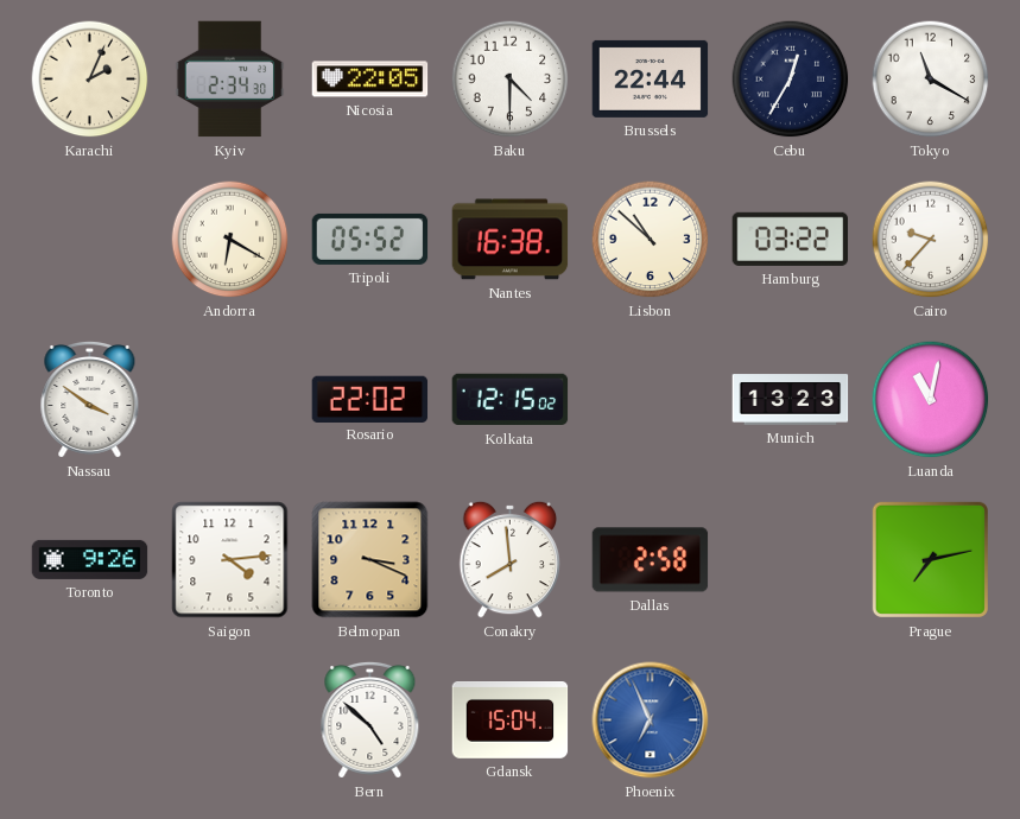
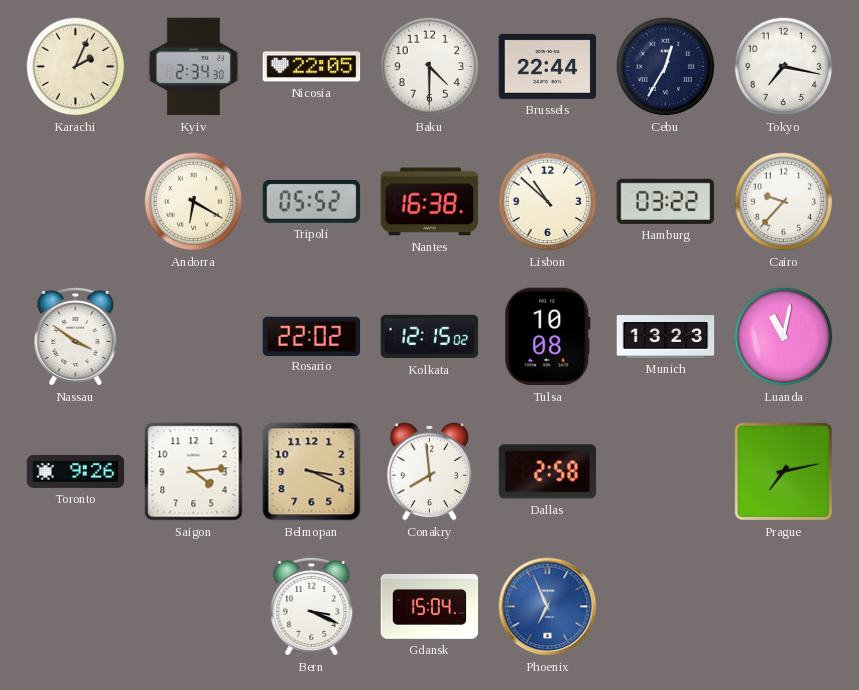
Tokyo: 11:20 -> 7:17
Tulsa: none -> 10:08
Bern: 4:52 -> 3:19
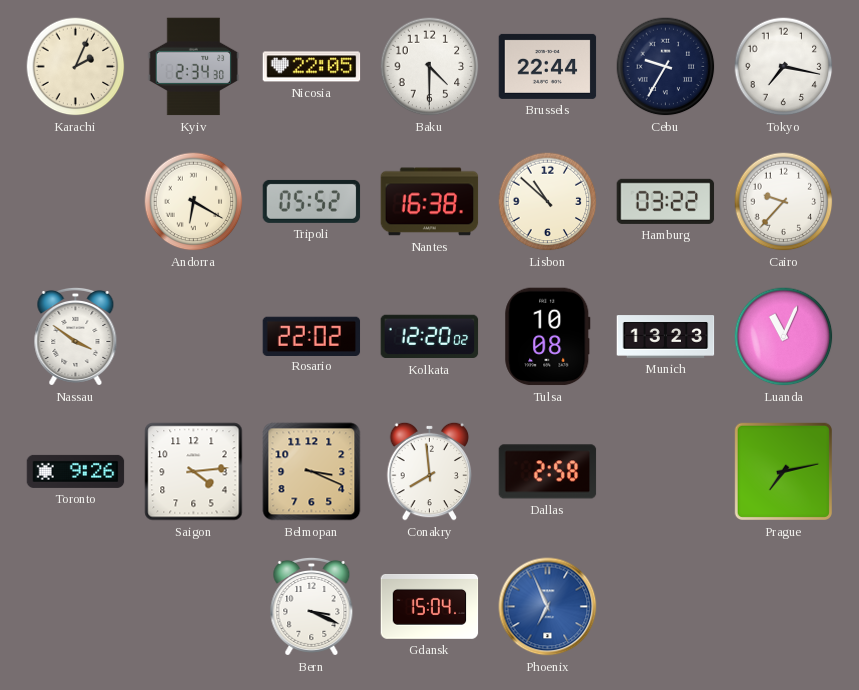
Cebu: 12:35 -> 9:35
Kolkata: 12:15 -> 12:20
Luanda: 11:02 -> 11:04
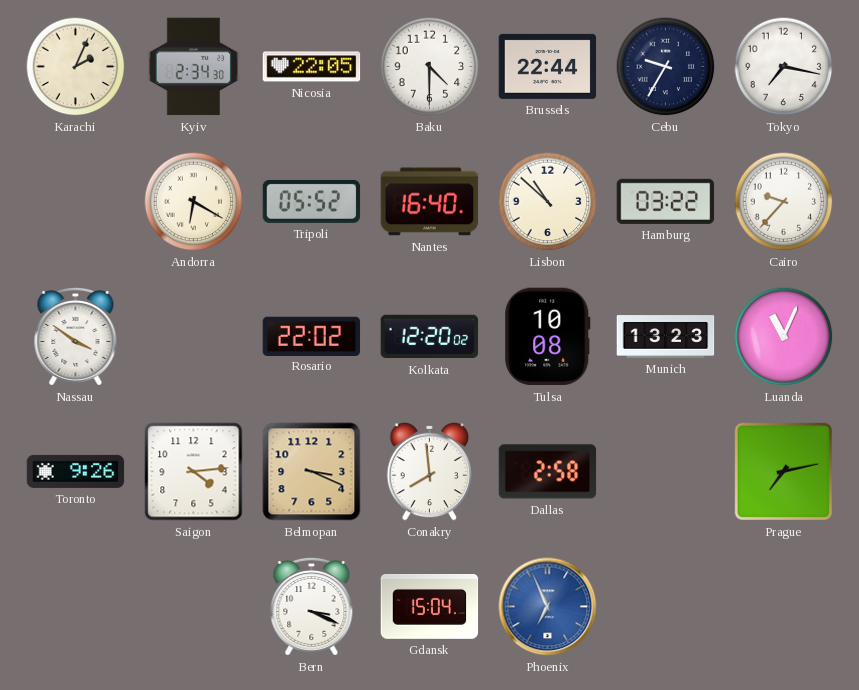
Nantes: 16:38 -> 16:40
